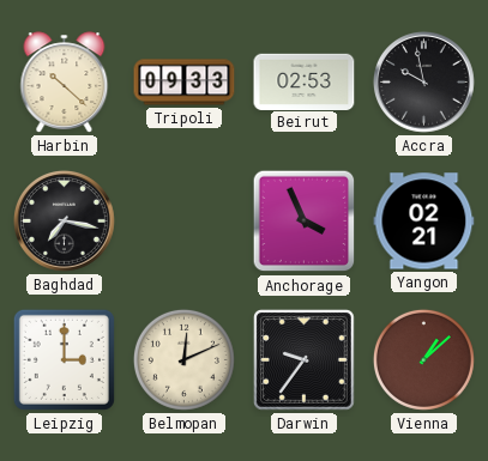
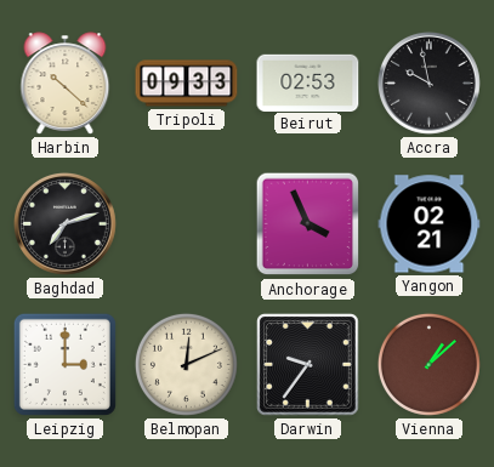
Baghdad: 7:17 -> 7:12
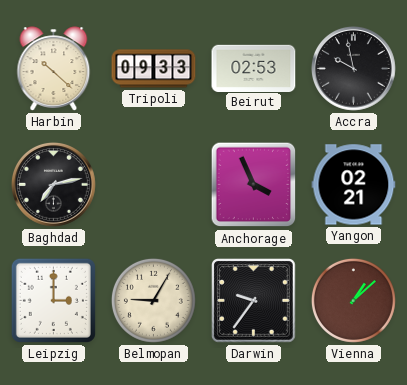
Baghdad: 7:12 -> 7:13
Belmopan: 12:11 -> 9:05
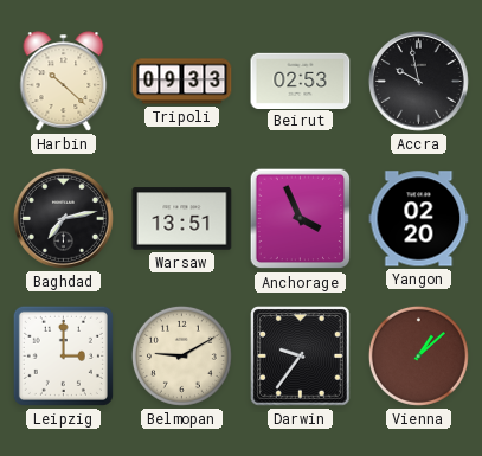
Warsaw: none -> 13:51
Yangon: 02:21 -> 02:20
Belmopan: 9:05 -> 9:10
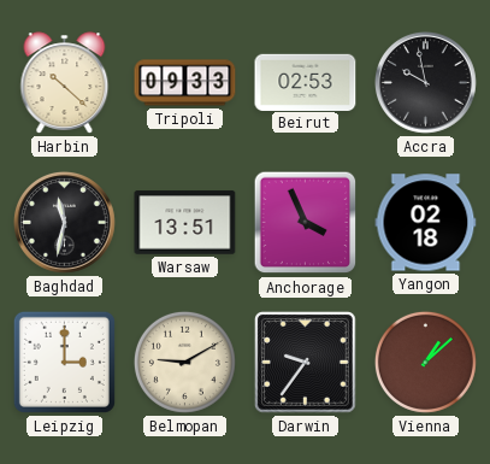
Baghdad: 7:13 -> 11:32
Yangon: 02:20 -> 02:18
